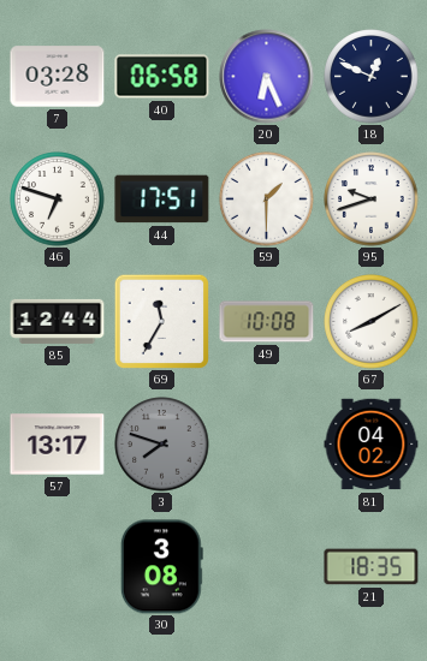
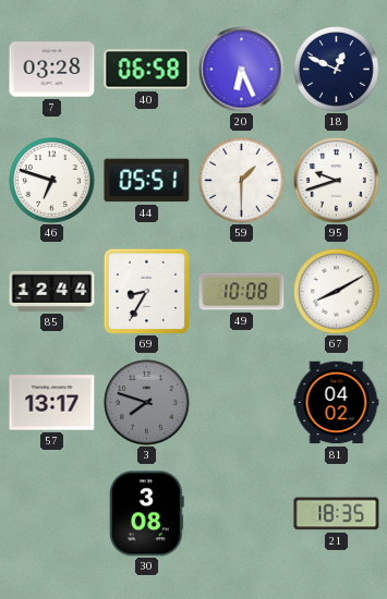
44: 17:51 -> 05:51
69: 11:35 -> 8:35
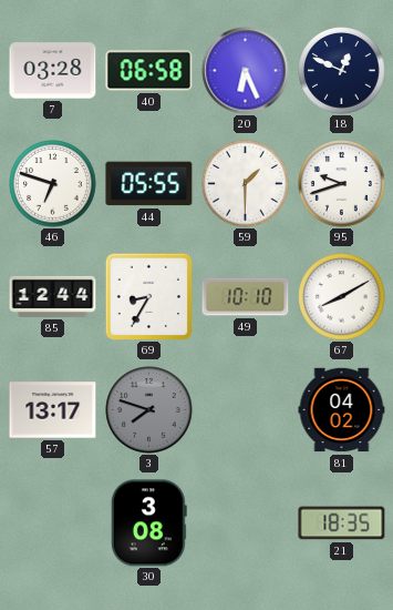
44: 05:51 -> 05:55
49: 10:08 -> 10:10
